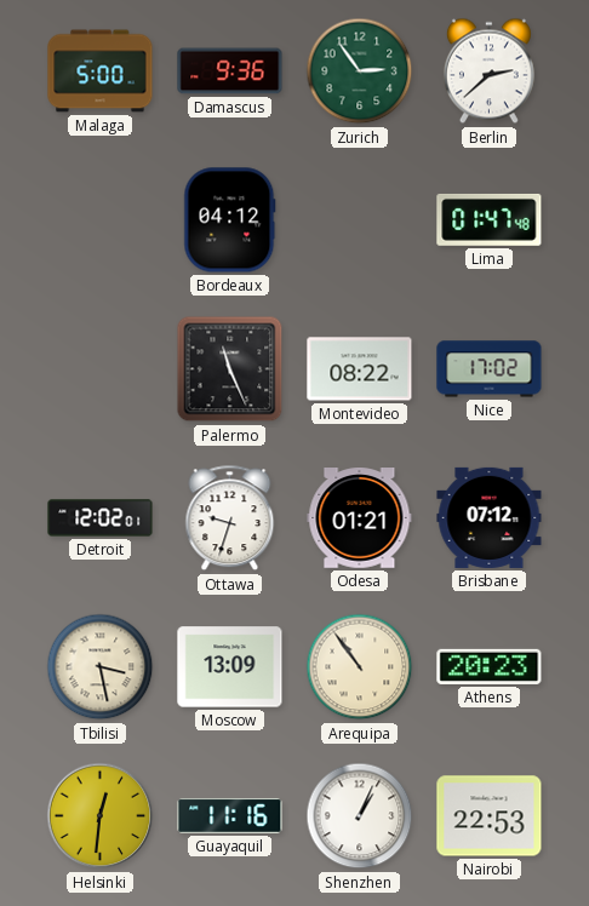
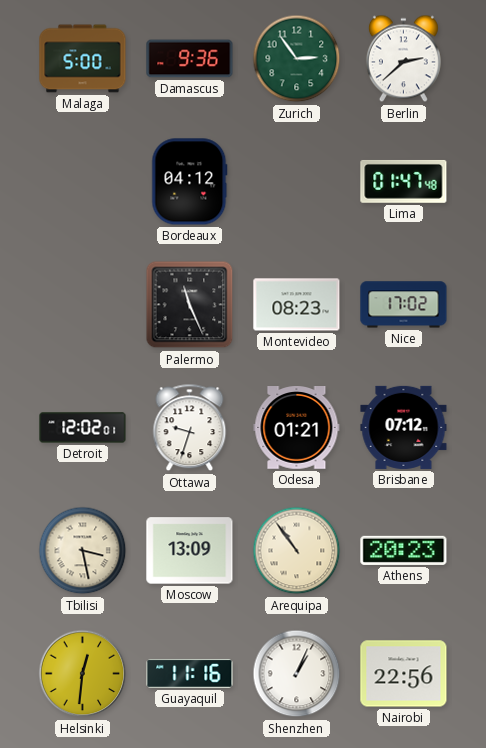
Montevideo: 08:22 -> 08:23
Nairobi: 22:53 -> 22:56
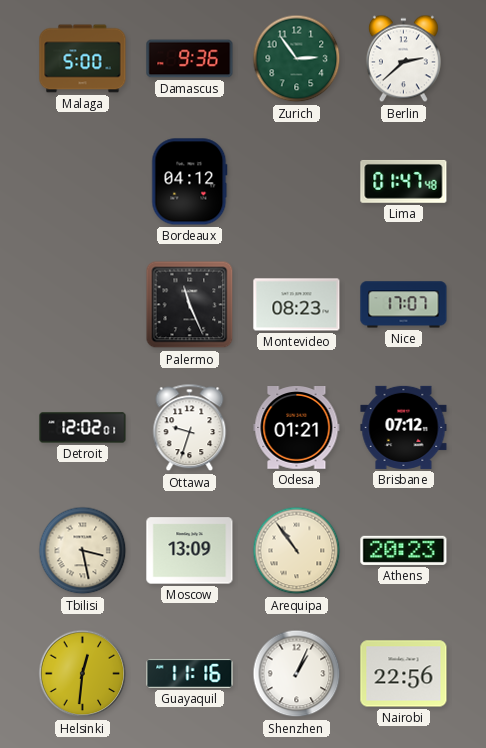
Nice: 17:02 -> 17:07
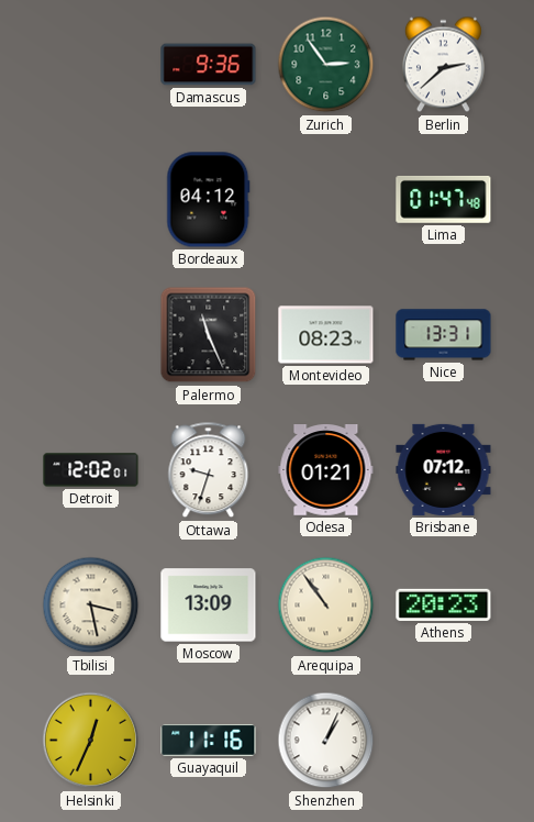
Malaga: 5:00 -> none
Nice: 17:07 -> 13:31
Helsinki: 12:31 -> 12:34
Nairobi: 22:56 -> none
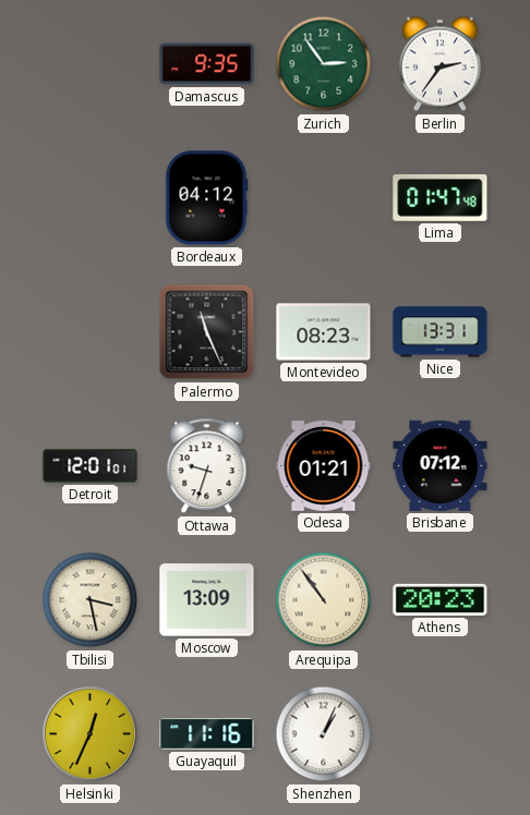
Damascus: 9:36 -> 9:35
Berlin: 2:38 -> 2:36
Detroit: 12:02 -> 12:01
